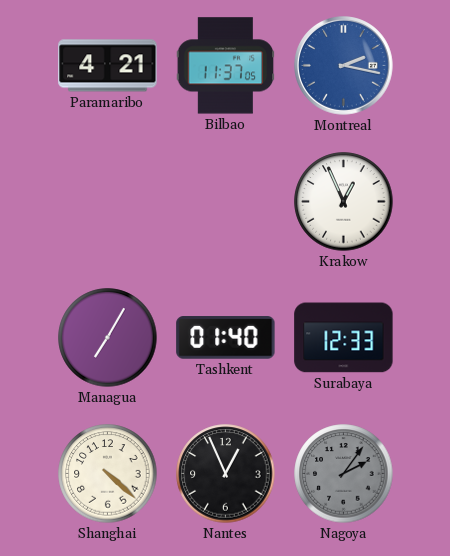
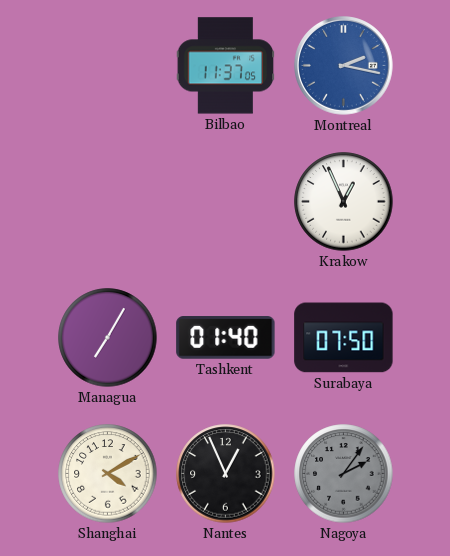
Paramaribo: 4:21 -> none
Surabaya: 12:33 -> 07:50
Shanghai: 4:22 -> 4:10
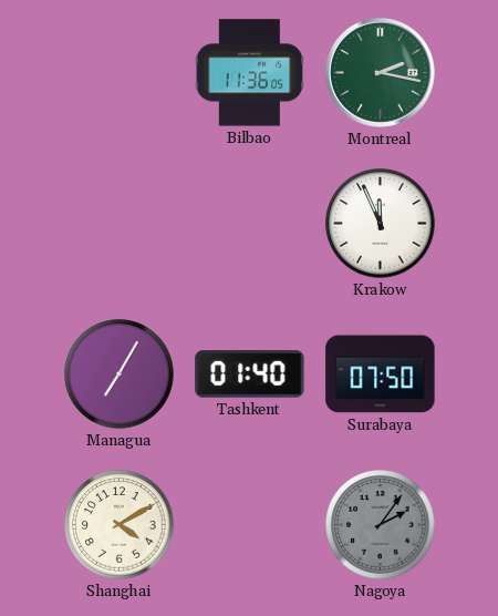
Bilbao: 11:37 -> 11:36
Montreal dial: blue -> green
Krakow: 12:56 -> 11:56
Nantes: 12:56 -> none
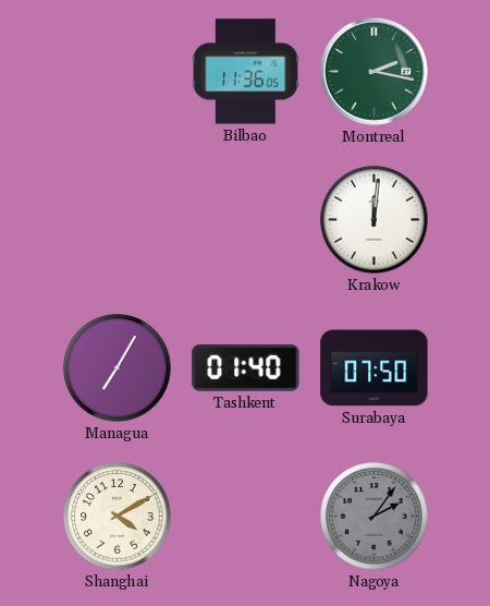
Krakow: 11:56 -> 12:01
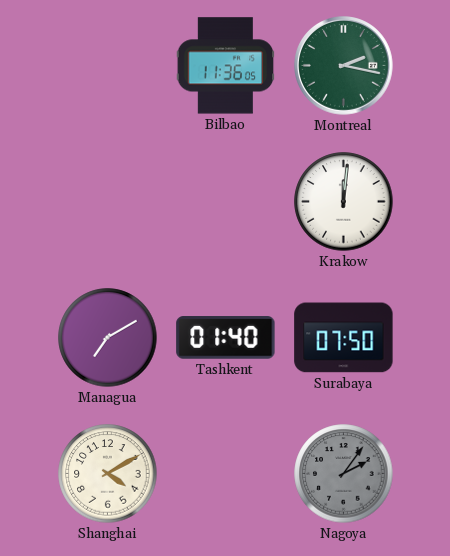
Managua: 7:05 -> 7:10
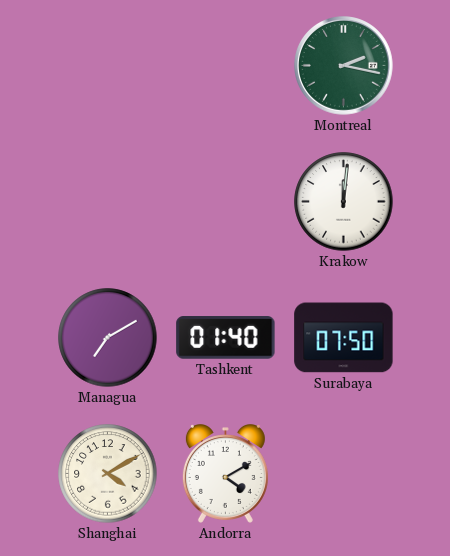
Bilbao: 11:36 -> none
Andorra: none -> 4:10
Nagoya: 2:06 -> none
